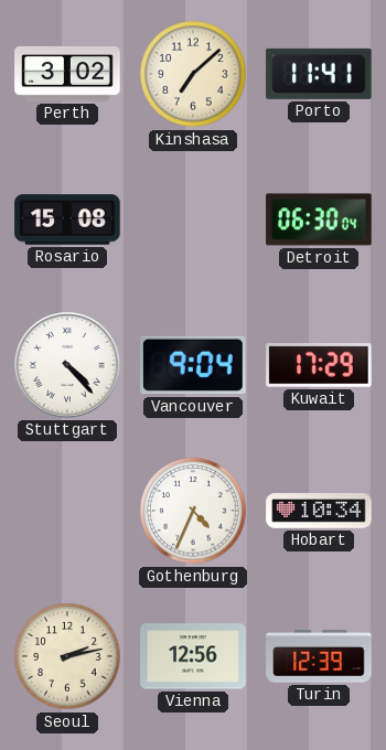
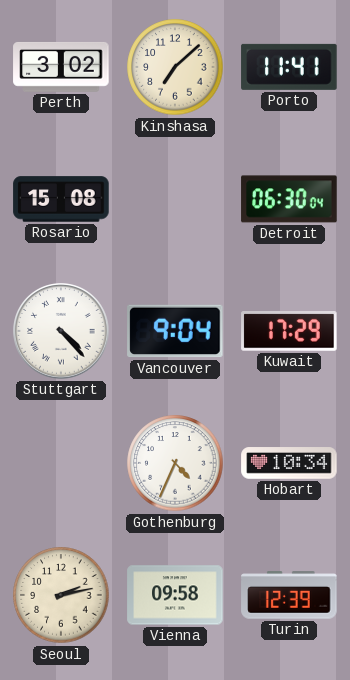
Vienna: 12:56 -> 09:58
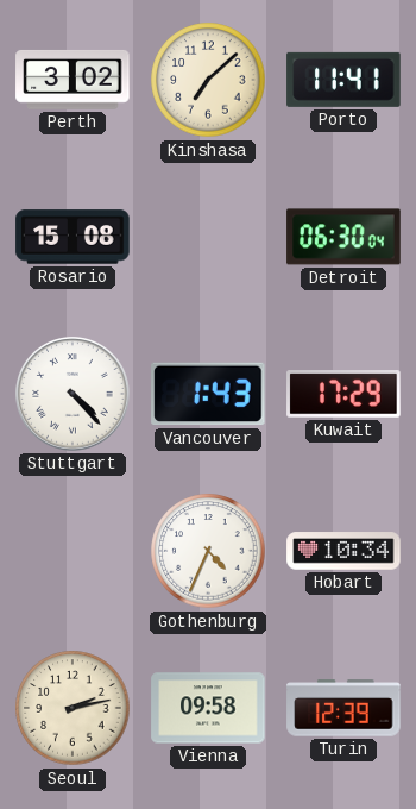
Vancouver: 9:04 -> 1:43
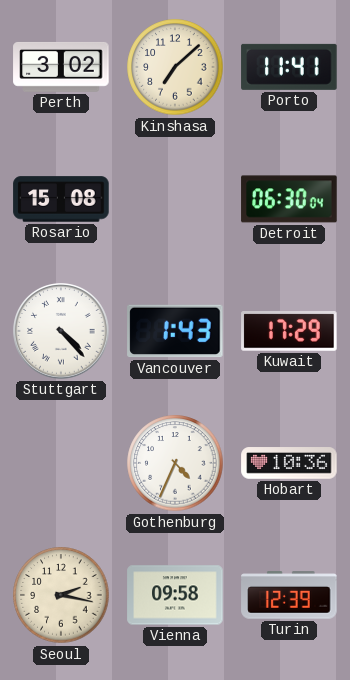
Hobart: 10:34 -> 10:36
Seoul: 2:13 -> 2:17
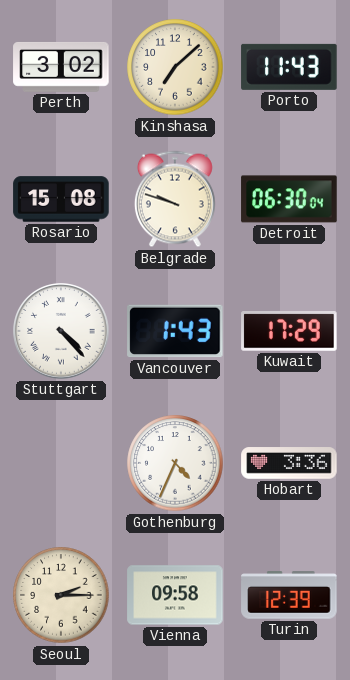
Porto: 11:41 -> 11:43
Belgrade: none -> 9:48
Hobart: 10:36 -> 3:36
Seoul: 2:17 -> 2:15
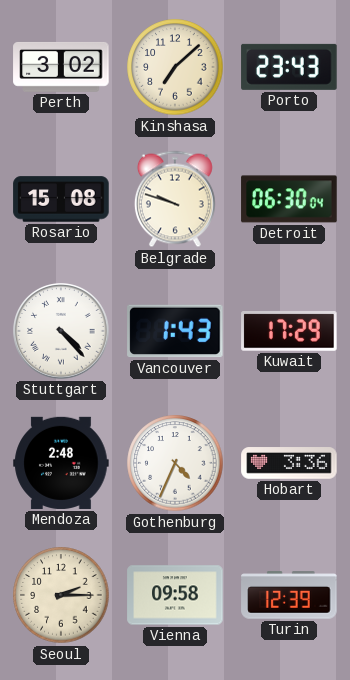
Porto: 11:43 -> 23:43
Mendoza: none -> 2:48
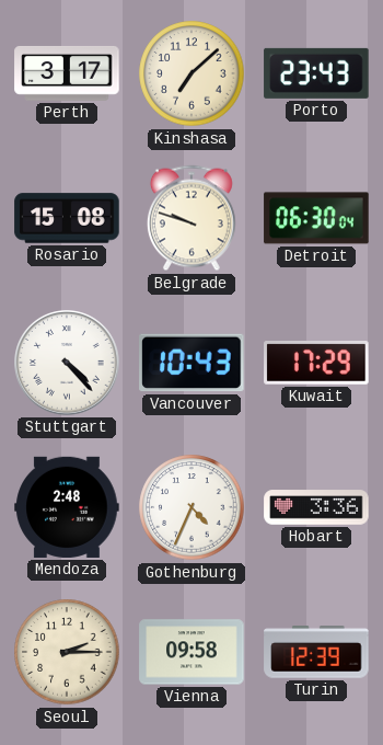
Perth: 3:02 -> 3:17
Vancouver: 1:43 -> 10:43
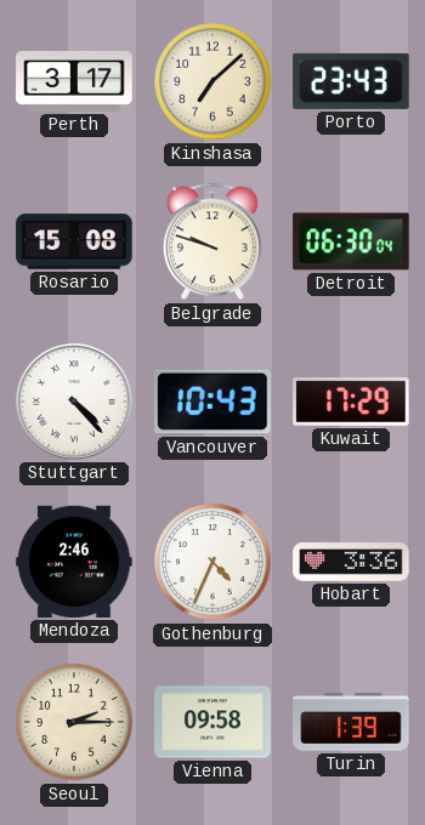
Mendoza: 2:48 -> 2:46
Turin: 12:39 -> 1:39
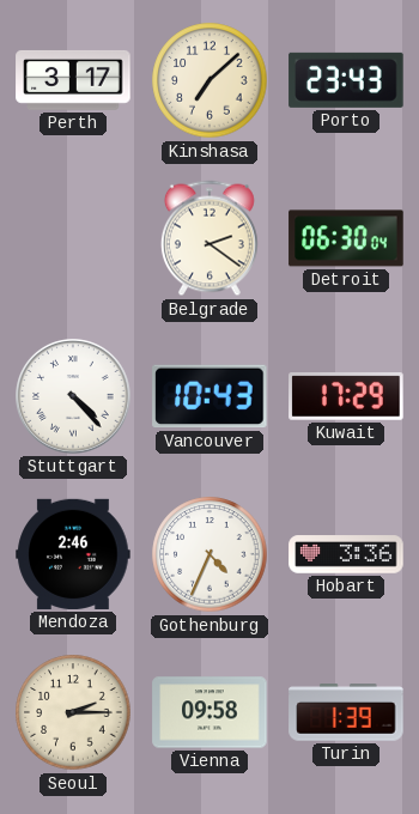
Rosario: 15:08 -> none
Belgrade: 9:48 -> 2:21
